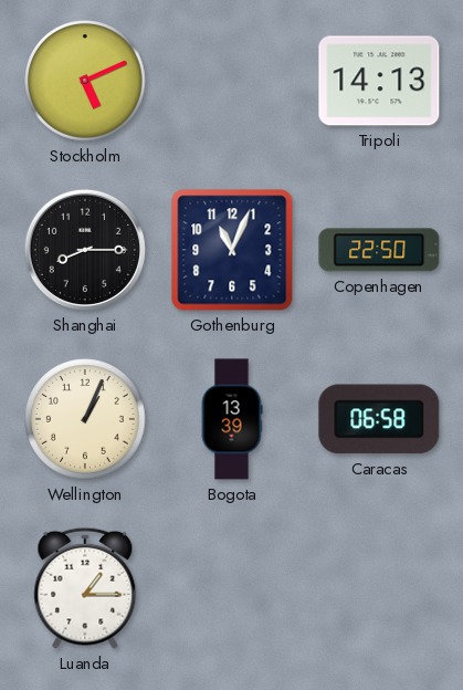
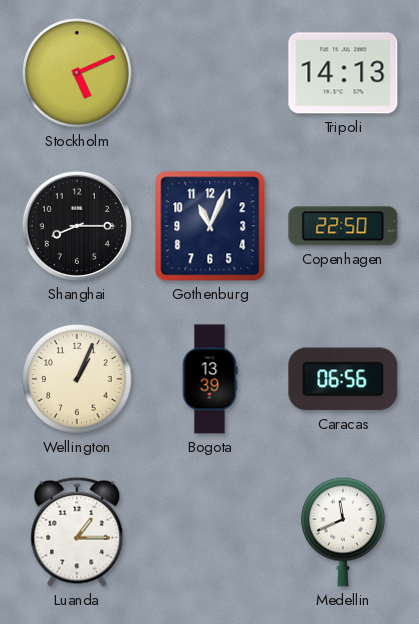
Caracas: 06:58 -> 06:56
Medellin: none -> 11:41
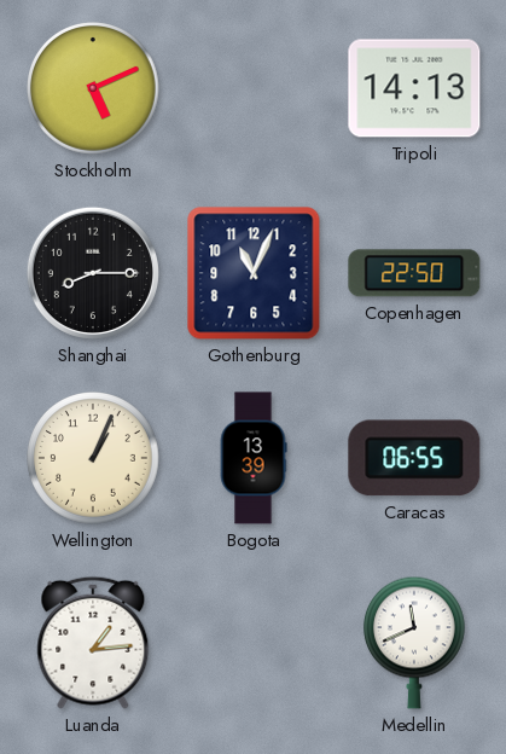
Caracas: 06:56 -> 06:55
Luanda: 1:15 -> 1:14
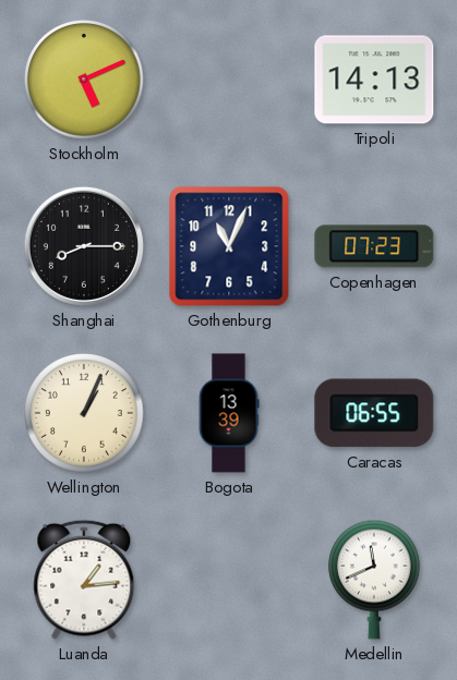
Copenhagen: 22:50 -> 07:23
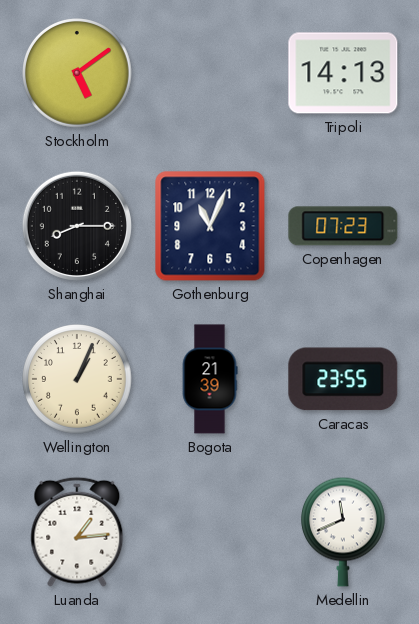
Stockholm: 5:11 -> 5:09
Bogota: 13:39 -> 21:39
Caracas: 06:55 -> 23:55
